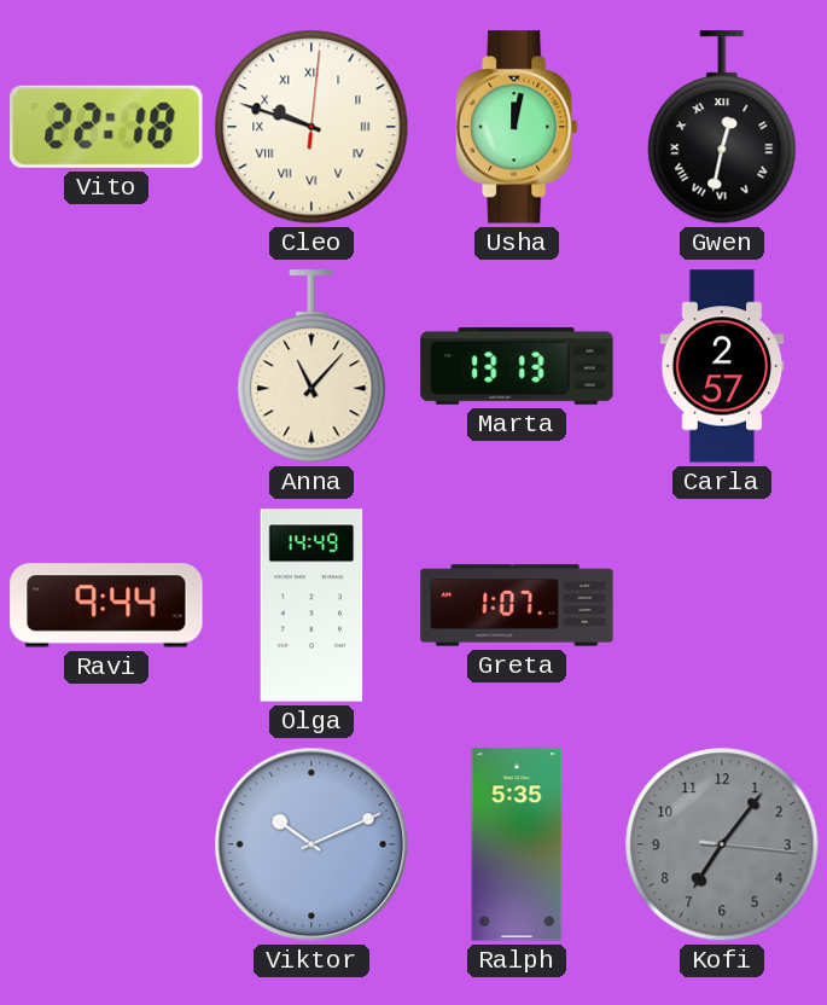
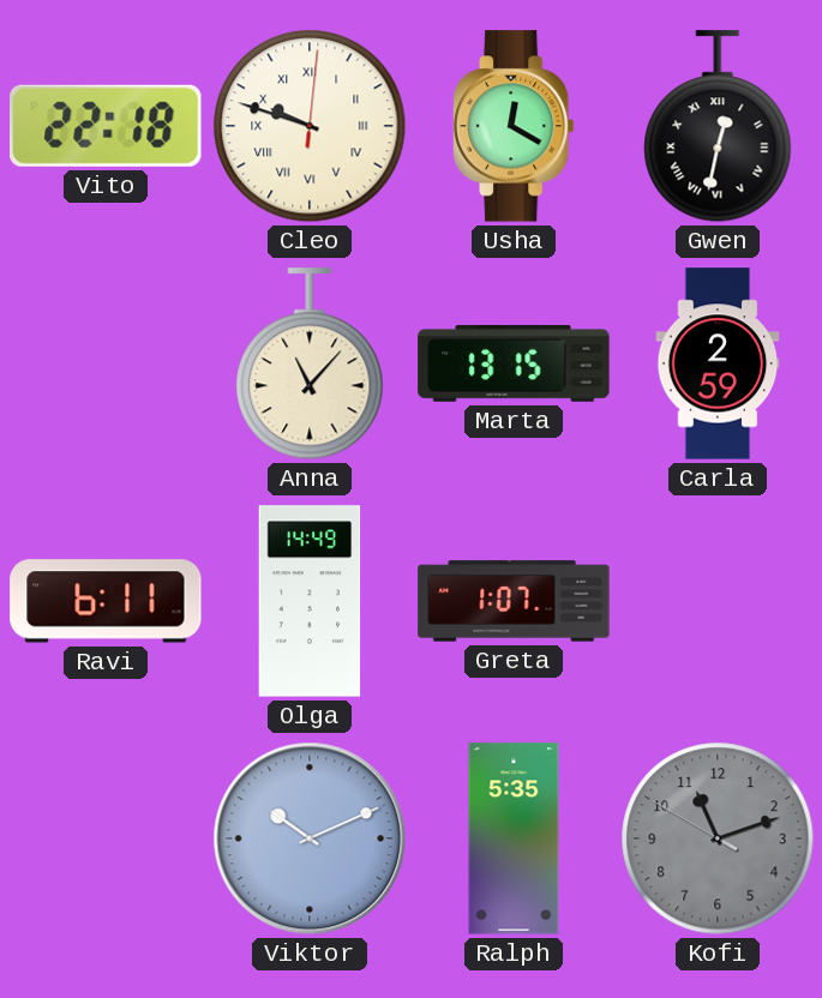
Usha: 12:02 -> 12:20
Marta: 13:13 -> 13:15
Carla: 2:57 -> 2:59
Ravi: 9:44 -> 6:11
Kofi: 7:06 -> 11:11
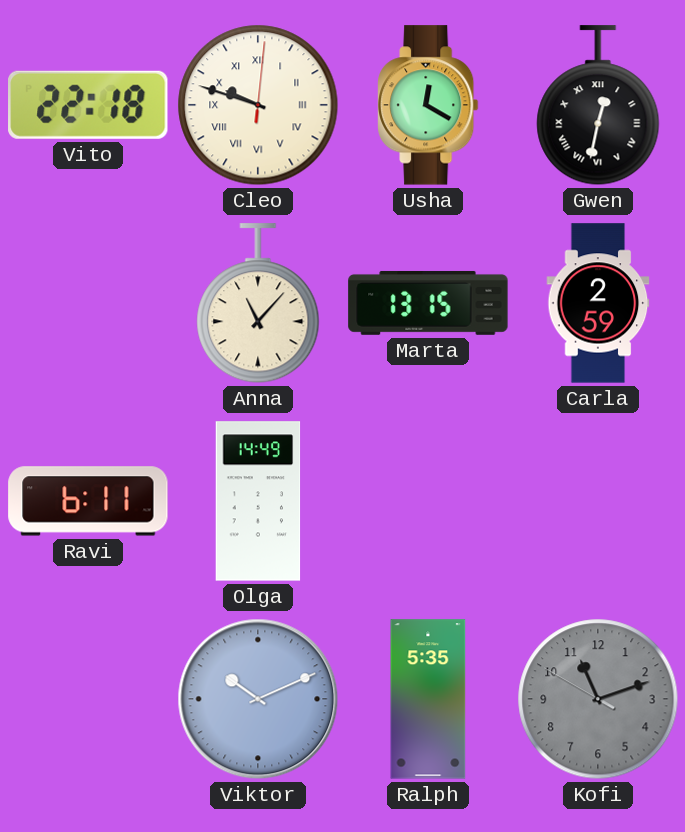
Greta: 1:07 -> none
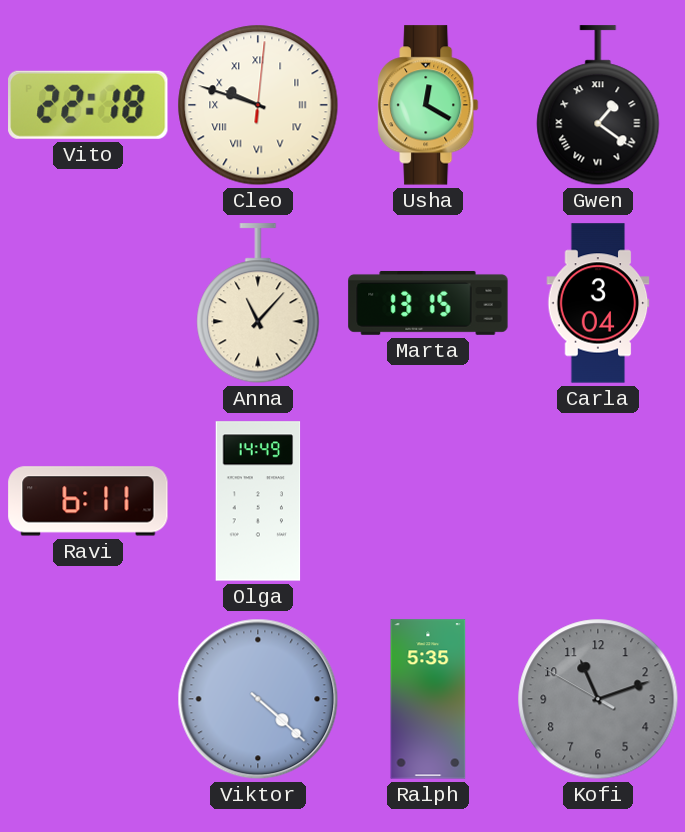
Gwen: 12:32 -> 1:21
Carla: 2:59 -> 3:04
Viktor: 10:11 -> 4:22
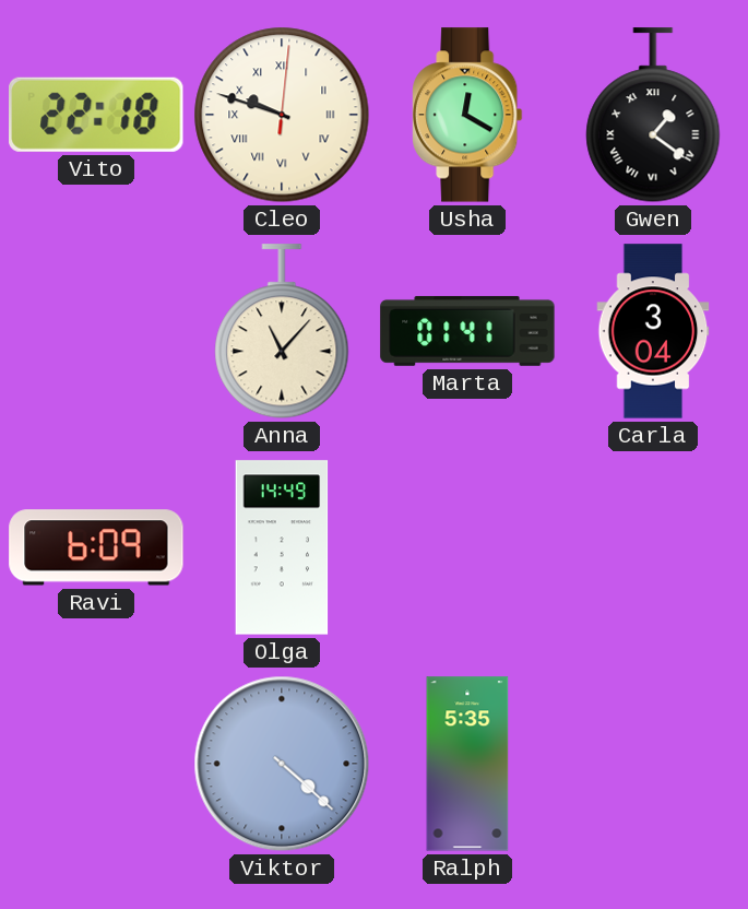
Marta: 13:15 -> 01:41
Ravi: 6:11 -> 6:09
Kofi: 11:11 -> none
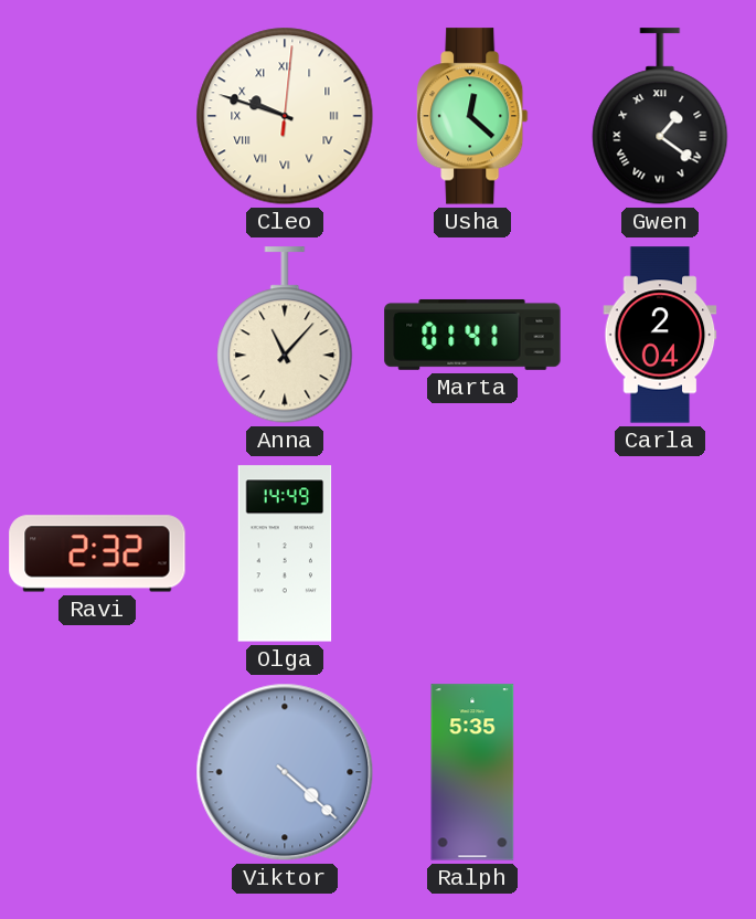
Vito: 22:18 -> none
Usha: 12:20 -> 12:22
Carla: 3:04 -> 2:04
Ravi: 6:09 -> 2:32
